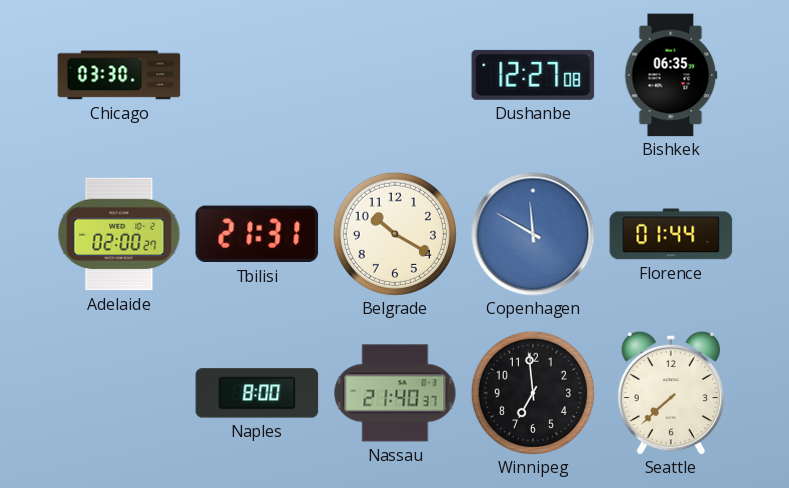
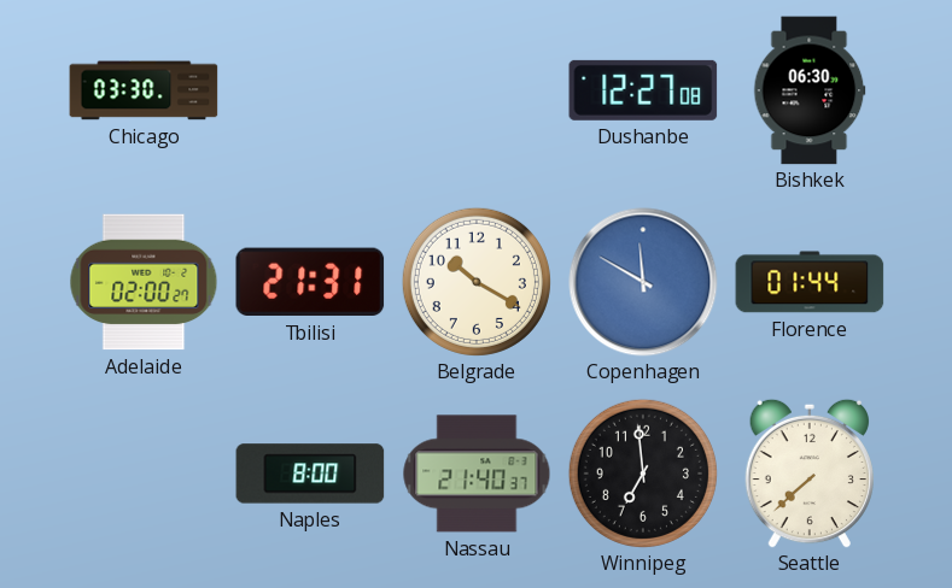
Bishkek: 06:35 -> 06:30
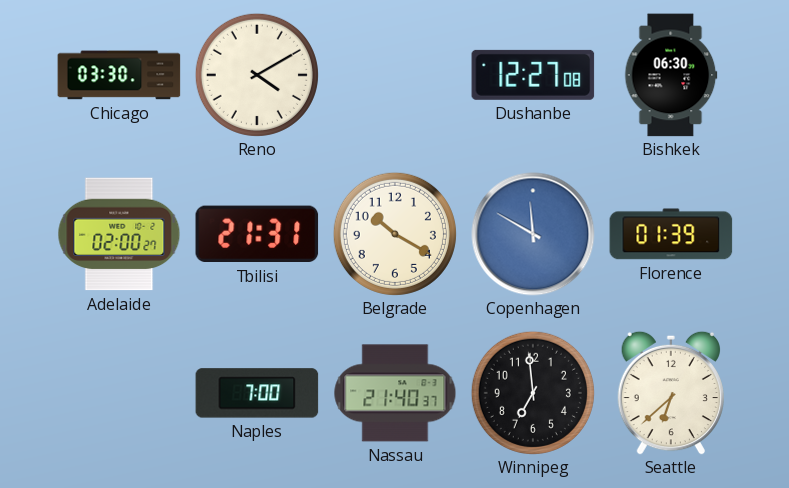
Reno: none -> 4:10
Florence: 01:44 -> 01:39
Naples: 8:00 -> 7:00
Seattle: 7:38 -> 6:38
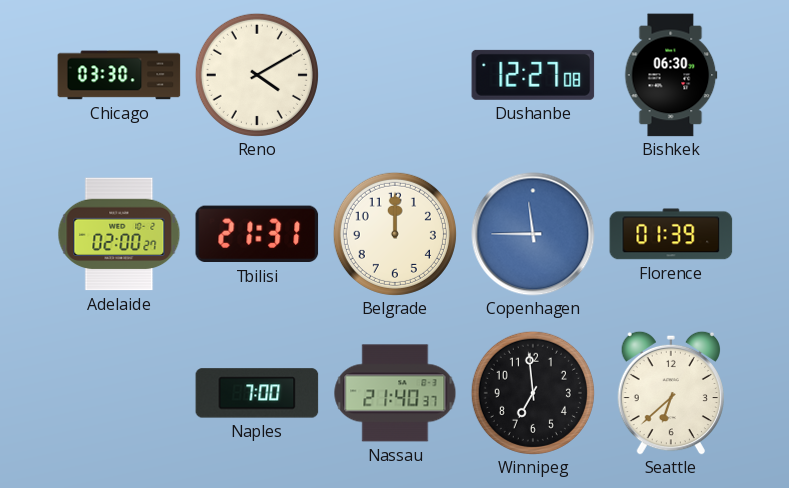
Belgrade: 10:20 -> 12:00
Copenhagen: 11:50 -> 11:45
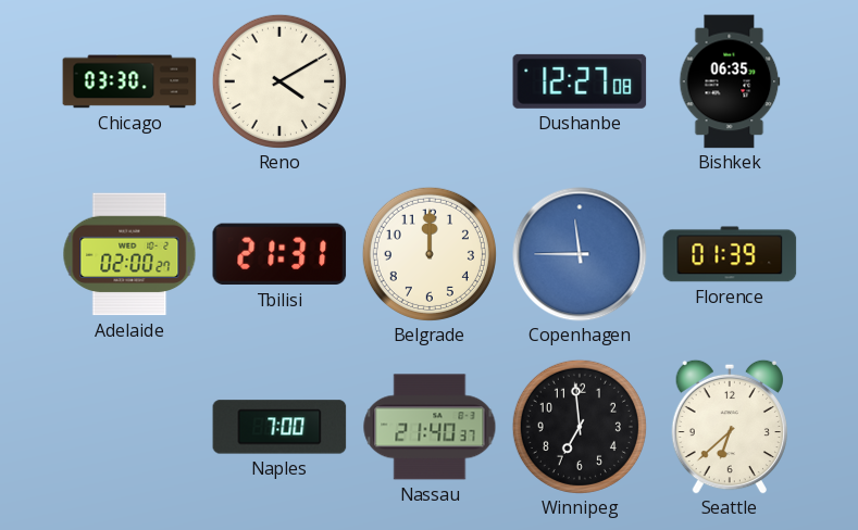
Bishkek: 06:30 -> 06:35
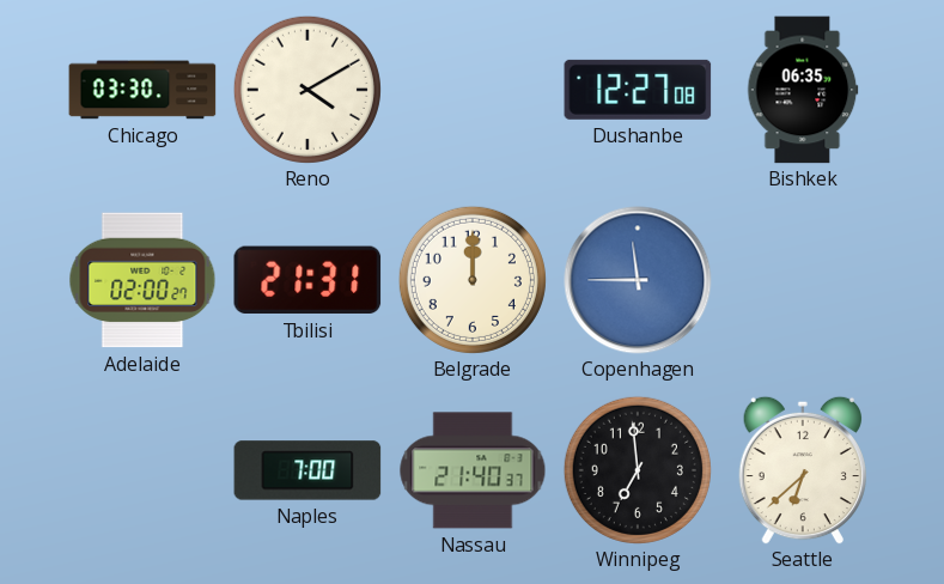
Florence: 01:39 -> none
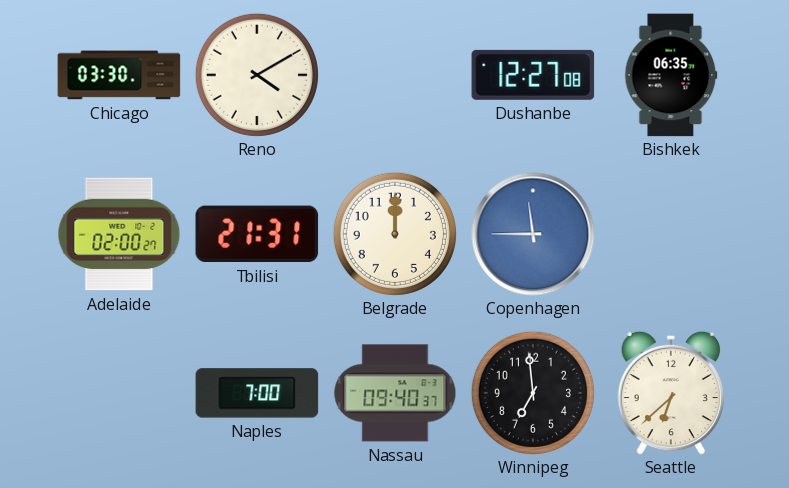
Nassau: 21:40 -> 09:40
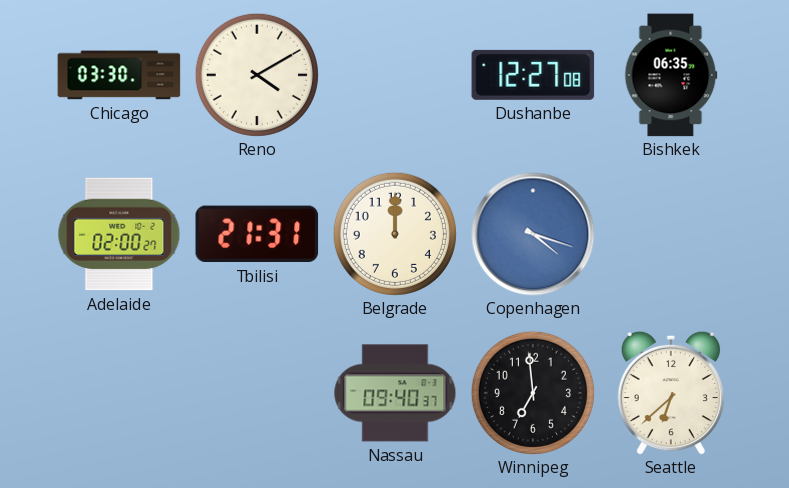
Copenhagen: 11:45 -> 4:18
Naples: 7:00 -> none
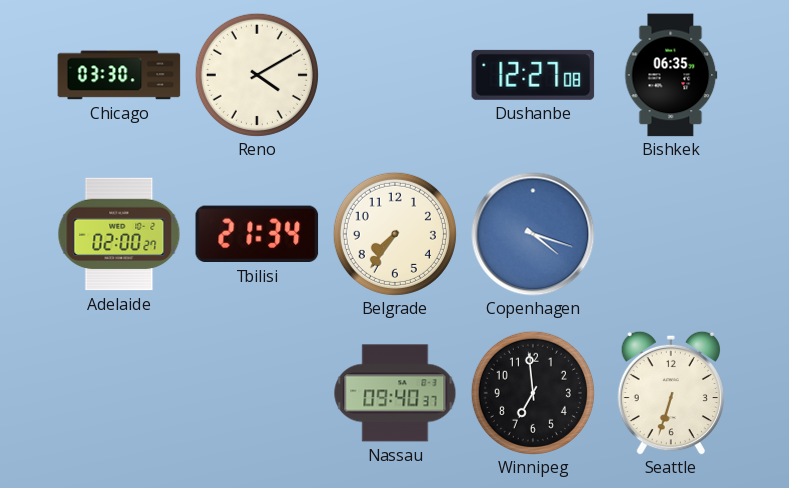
Tbilisi: 21:31 -> 21:34
Belgrade: 12:00 -> 7:36
Seattle: 6:38 -> 6:33
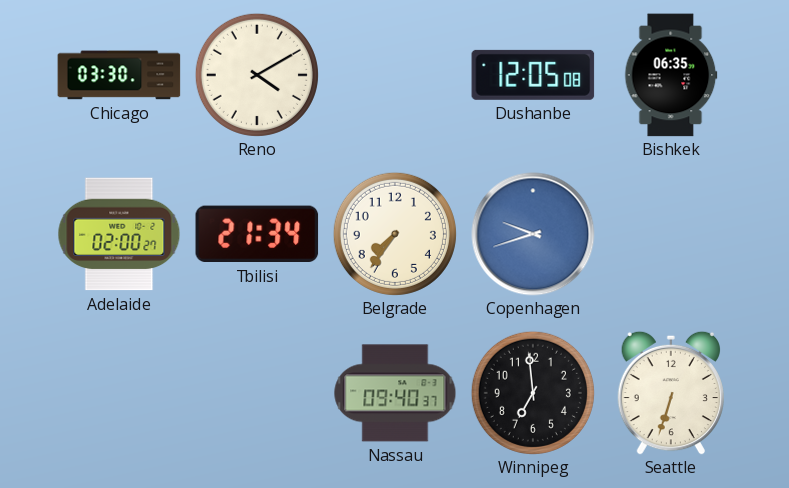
Dushanbe: 12:27 -> 12:05
Copenhagen: 4:18 -> 9:42
